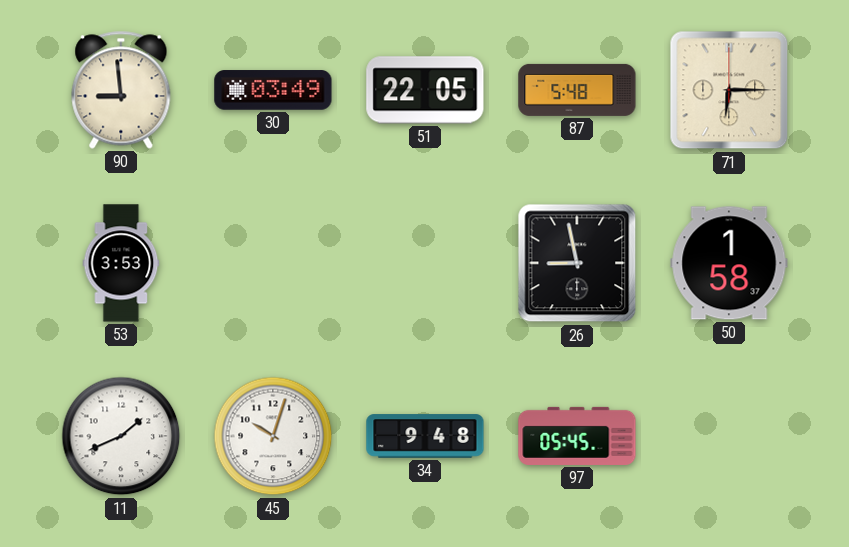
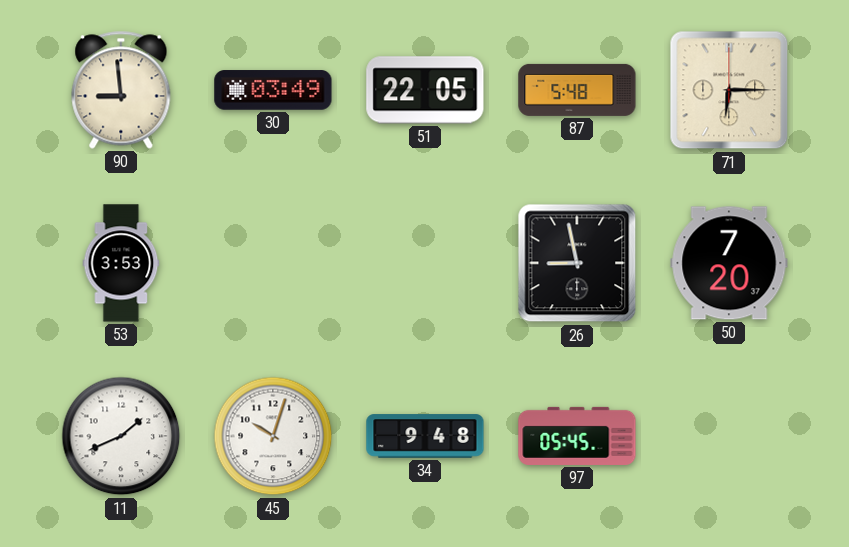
50: 1:58 -> 7:20
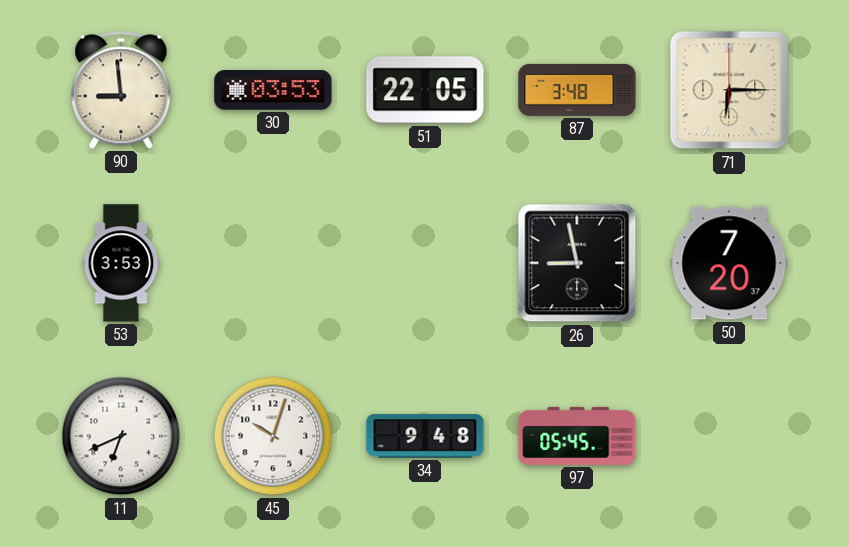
30: 03:49 -> 03:53
87: 5:48 -> 3:48
11: 1:41 -> 6:41
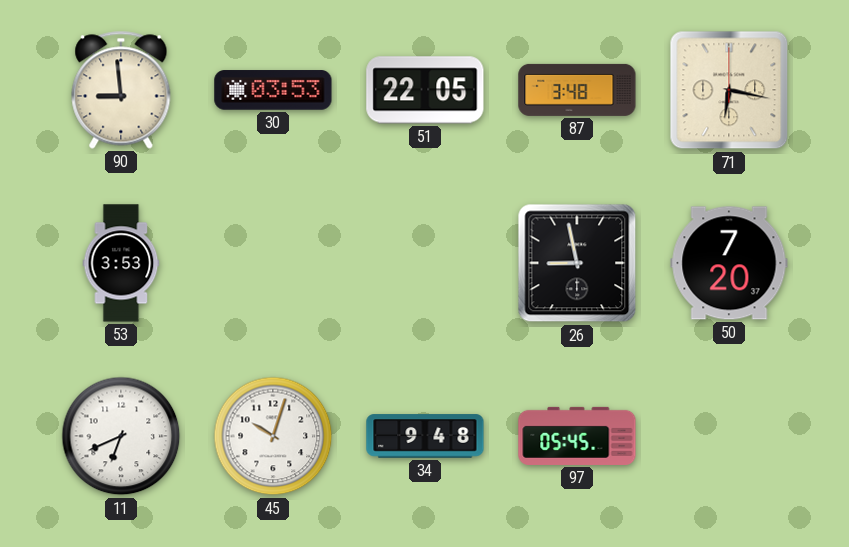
71: 6:15 -> 6:17
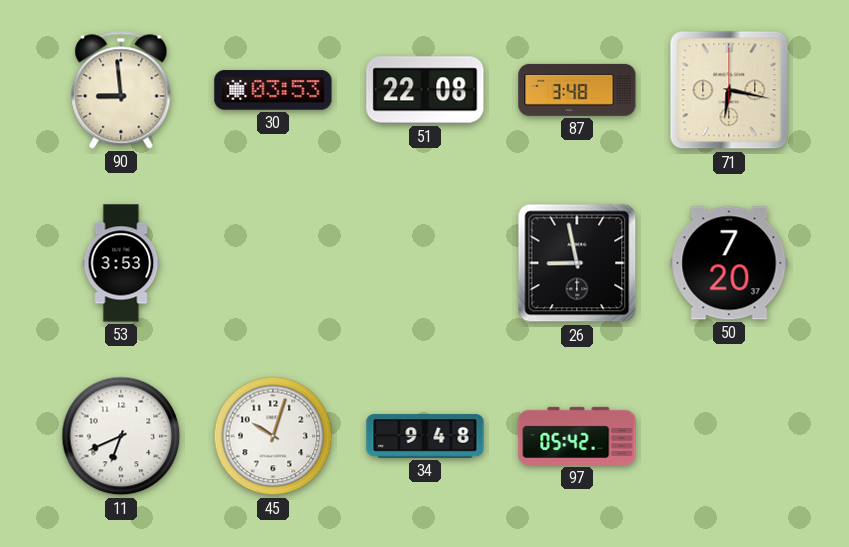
51: 22:05 -> 22:08
97: 05:45 -> 05:42
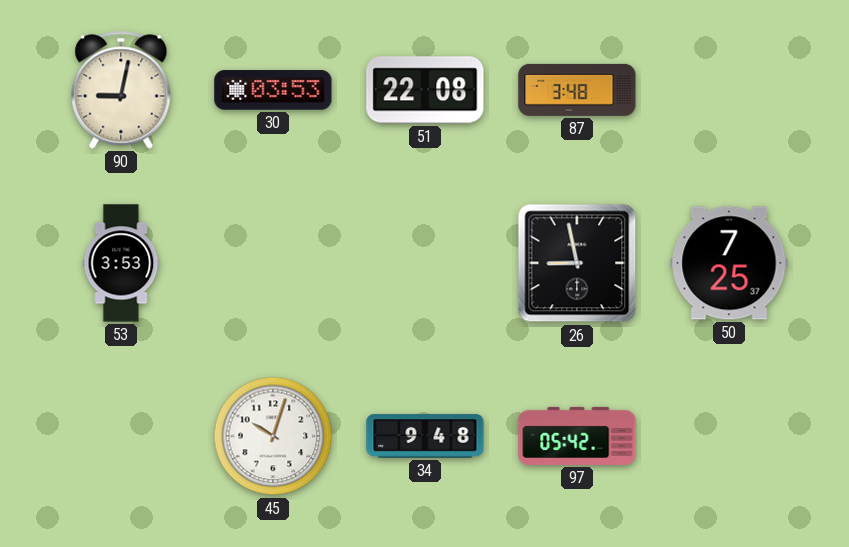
90: 8:59 -> 9:02
71: 6:17 -> none
50: 7:20 -> 7:25
11: 6:41 -> none
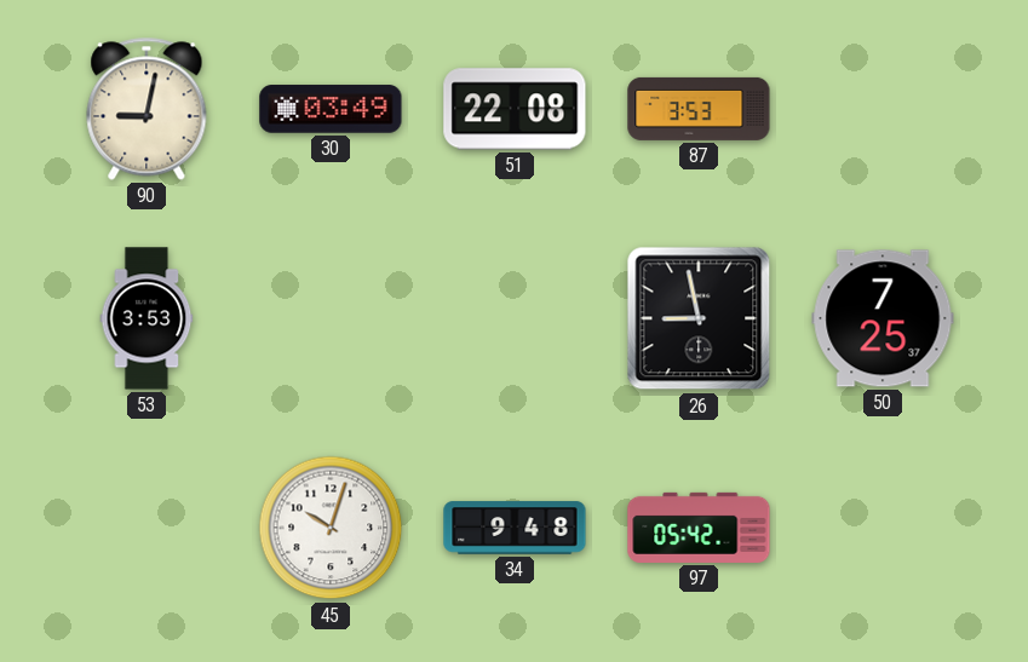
30: 03:53 -> 03:49
87: 3:48 -> 3:53
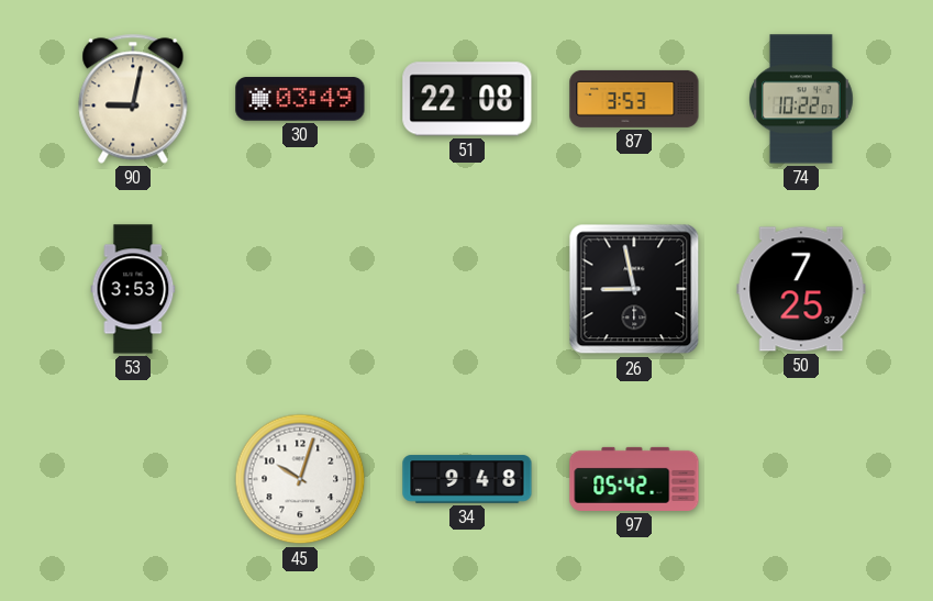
74: none -> 10:22
